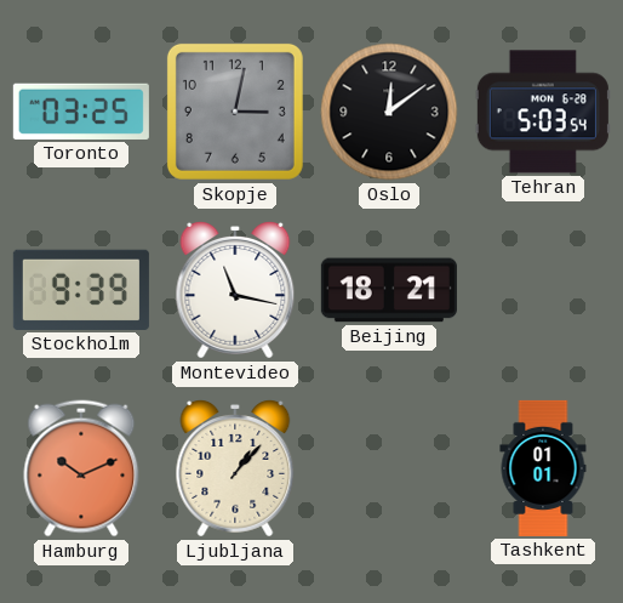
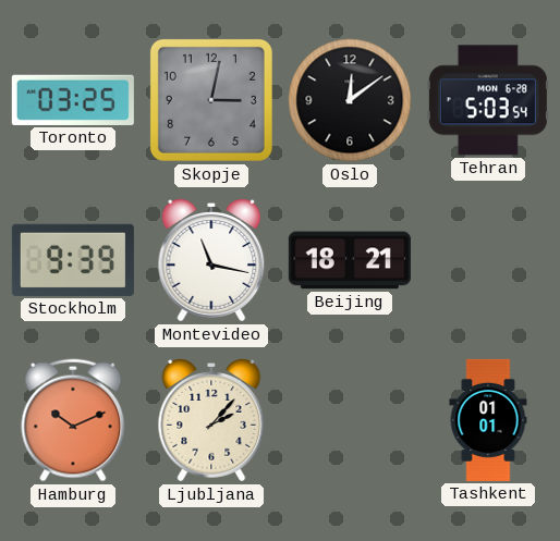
Ljubljana: 1:07 -> 2:07
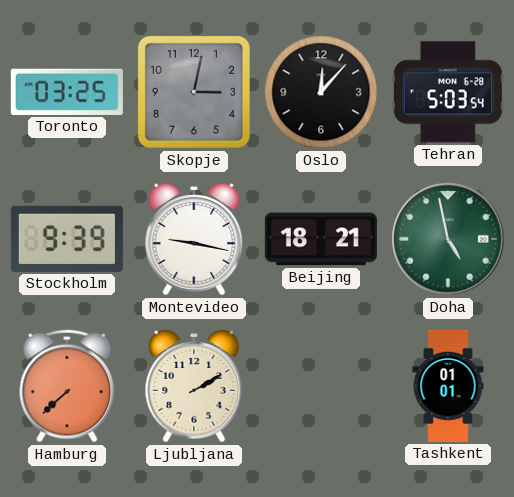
Oslo: 12:09 -> 12:07
Montevideo: 11:17 -> 9:17
Doha: none -> 4:58
Hamburg: 10:11 -> 7:38
Ljubljana: 2:07 -> 2:10
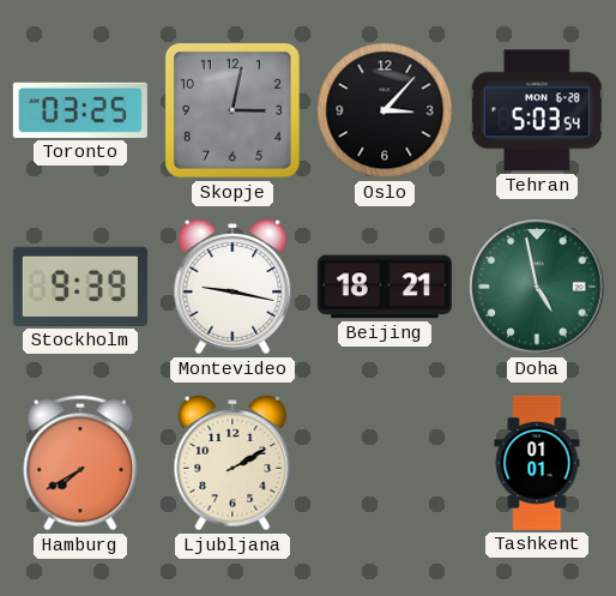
Oslo: 12:07 -> 3:07
Hamburg: 7:38 -> 7:40
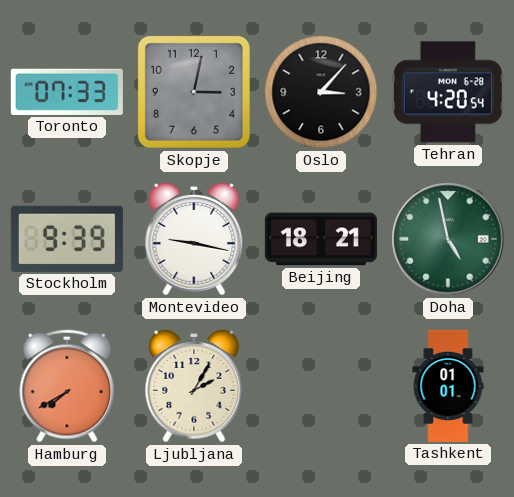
Toronto: 03:25 -> 07:33
Tehran: 5:03 -> 4:20
Ljubljana: 2:10 -> 2:05
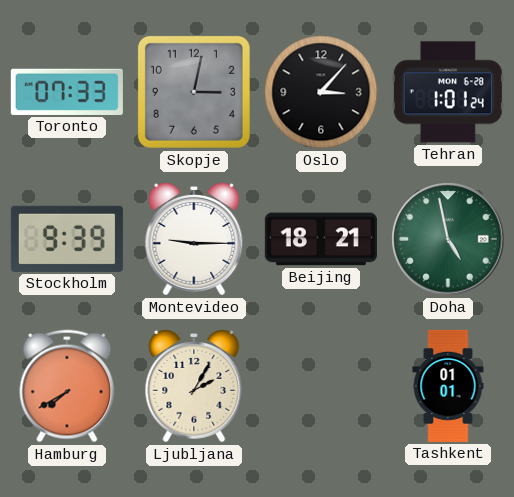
Tehran: 4:20 -> 1:01
Montevideo: 9:17 -> 9:15
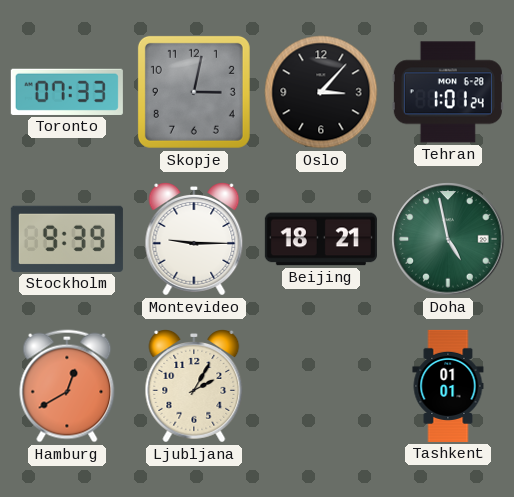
Hamburg: 7:40 -> 12:40
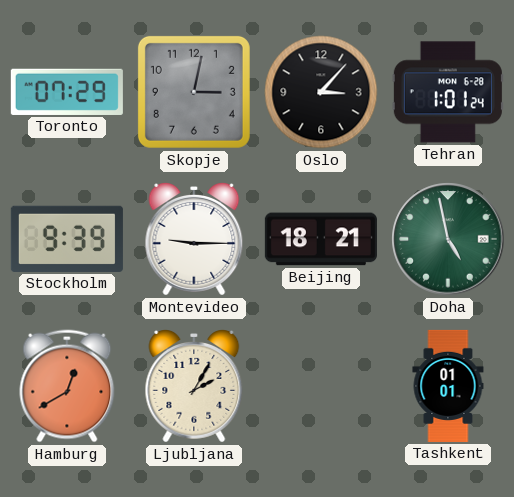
Toronto: 07:33 -> 07:29
